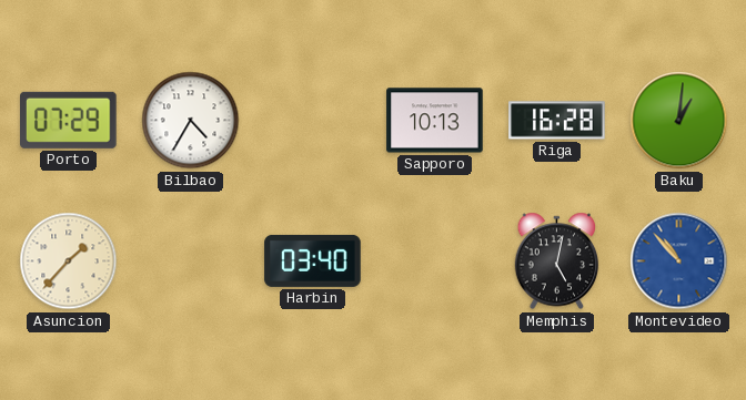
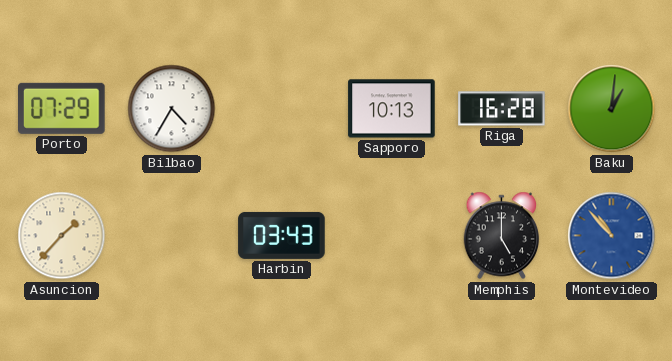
Harbin: 03:40 -> 03:43
Memphis: 5:02 -> 5:00
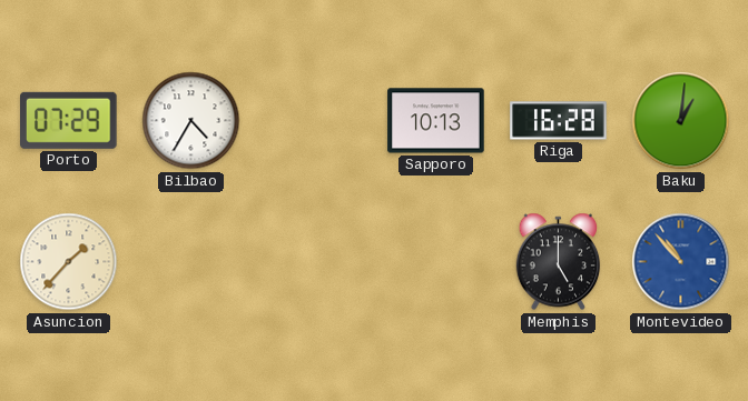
Harbin: 03:43 -> none
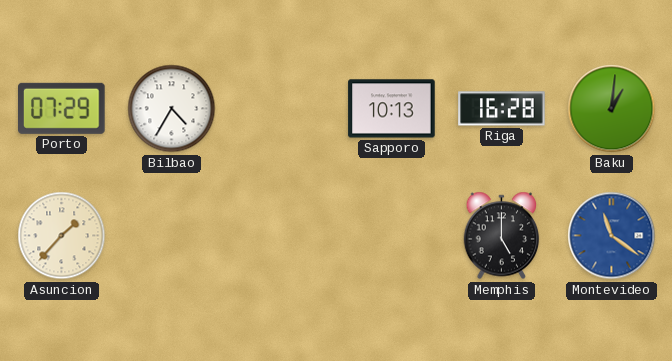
Montevideo: 10:53 -> 11:21
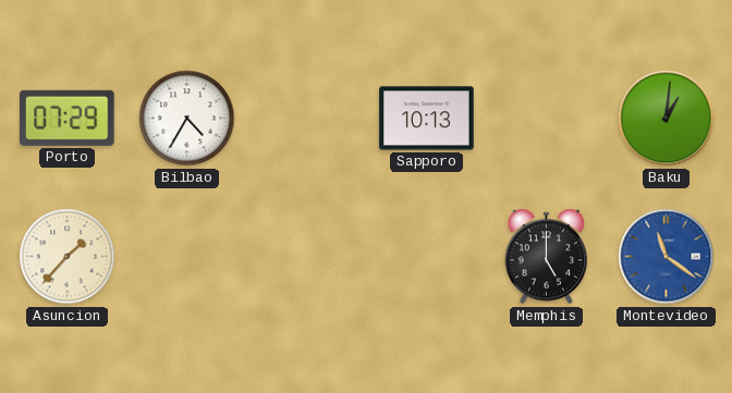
Riga: 16:28 -> none
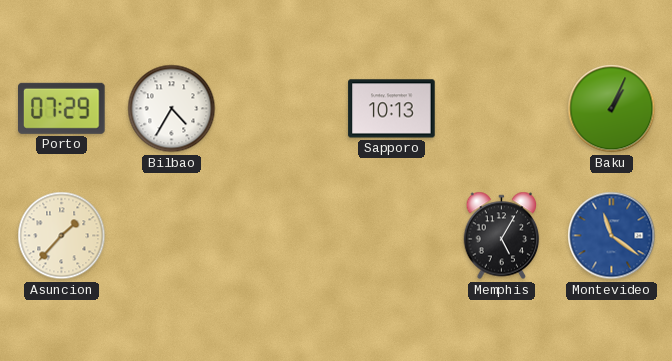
Baku: 1:01 -> 1:04
Memphis: 5:00 -> 5:05
